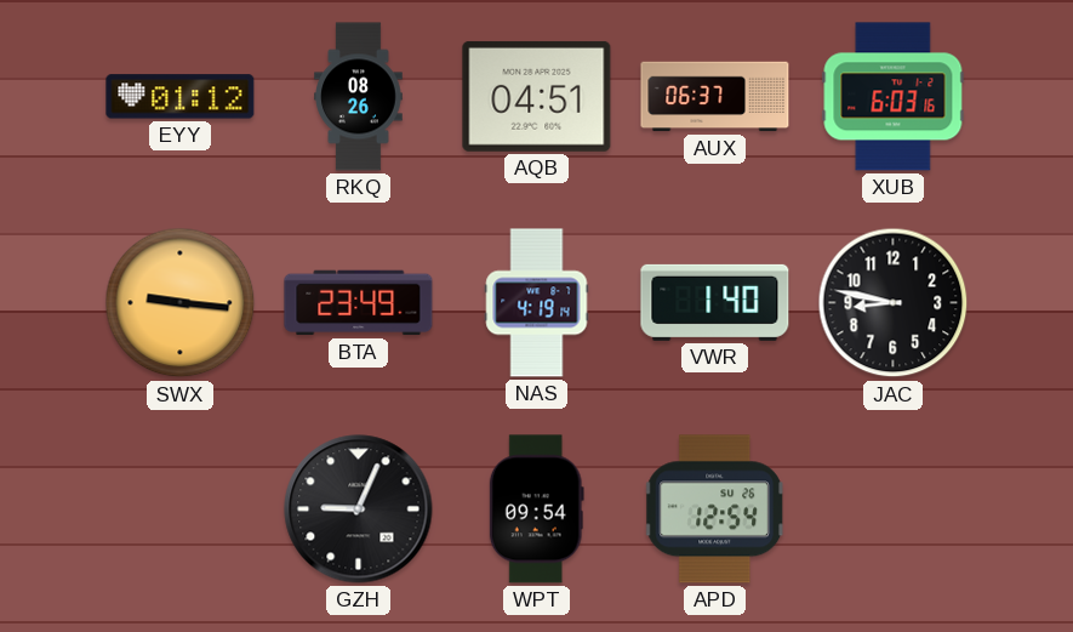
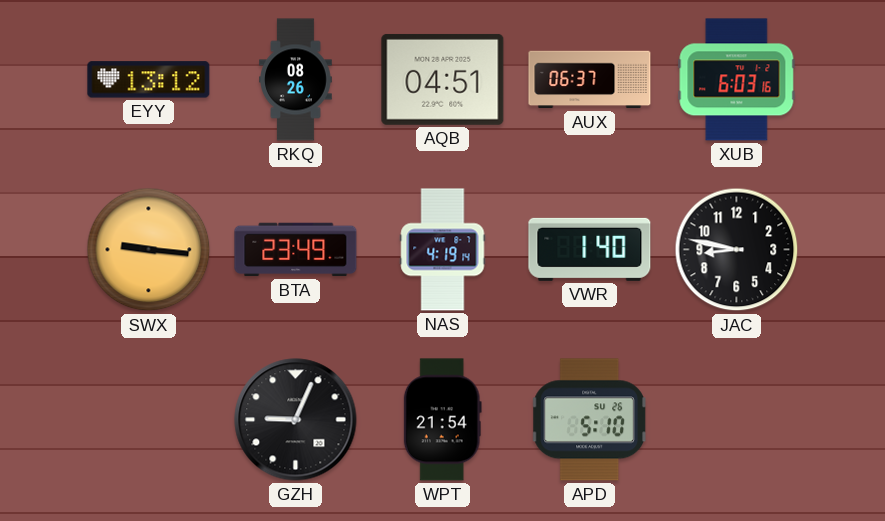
EYY: 01:12 -> 13:12
WPT: 09:54 -> 21:54
APD: 12:54 -> 5:10
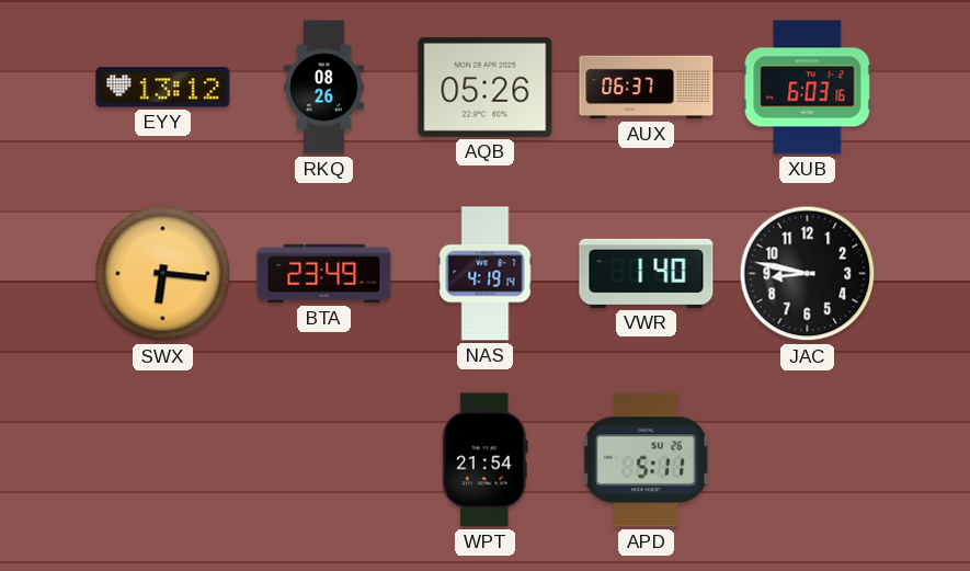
AQB: 04:51 -> 05:26
SWX: 9:16 -> 6:16
GZH: 9:04 -> none
APD: 5:10 -> 5:11
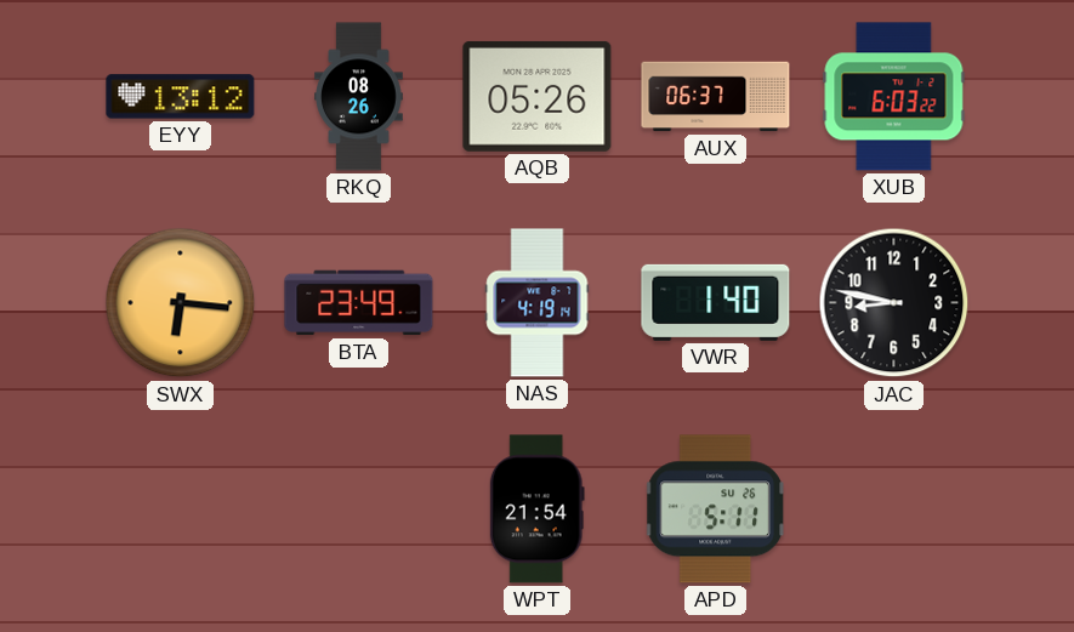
XUB: 6:03:16 -> 6:03:22
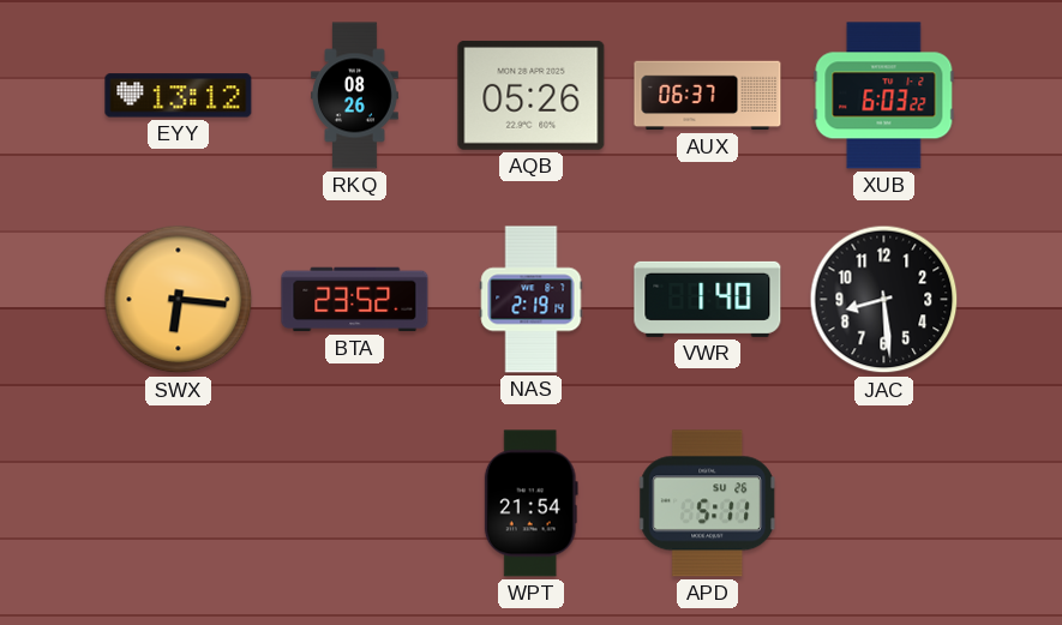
BTA: 23:49 -> 23:52
NAS: 4:19 -> 2:19
JAC: 8:47 -> 8:29
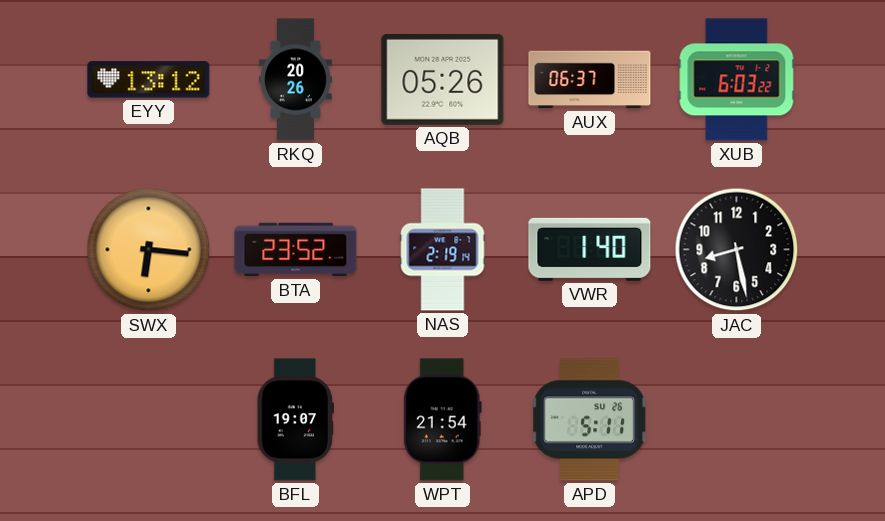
RKQ: 08:26 -> 20:26
JAC: 8:29 -> 8:28
BFL: none -> 19:07
